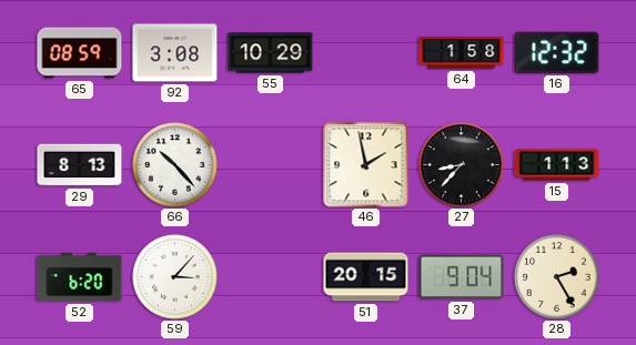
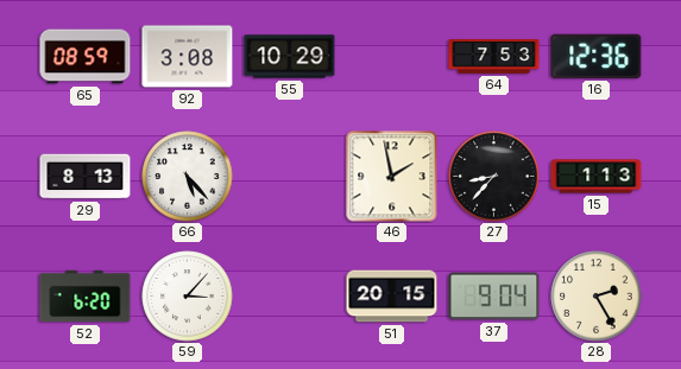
64: 1:58 -> 7:53
16: 12:32 -> 12:36
66: 10:23 -> 5:23
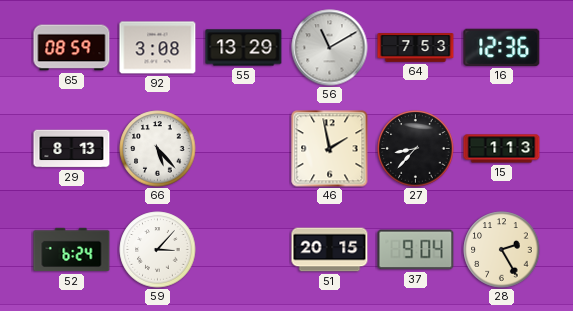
55: 10:29 -> 13:29
56: none -> 11:10
52: 6:20 -> 6:24
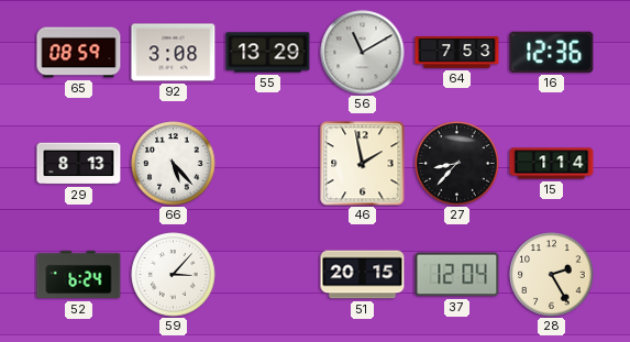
15: 1:13 -> 1:14
37: 9:04 -> 12:04
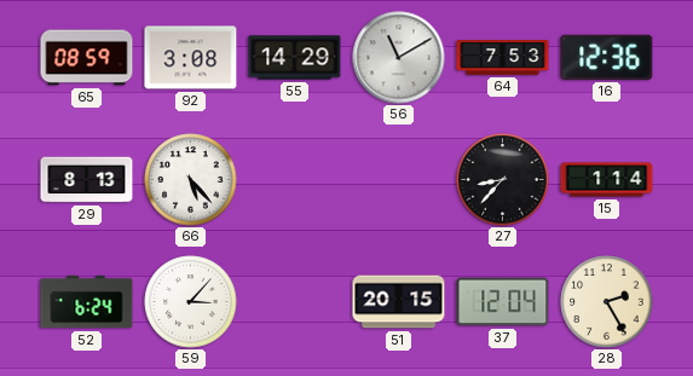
55: 13:29 -> 14:29
46: 1:58 -> none
